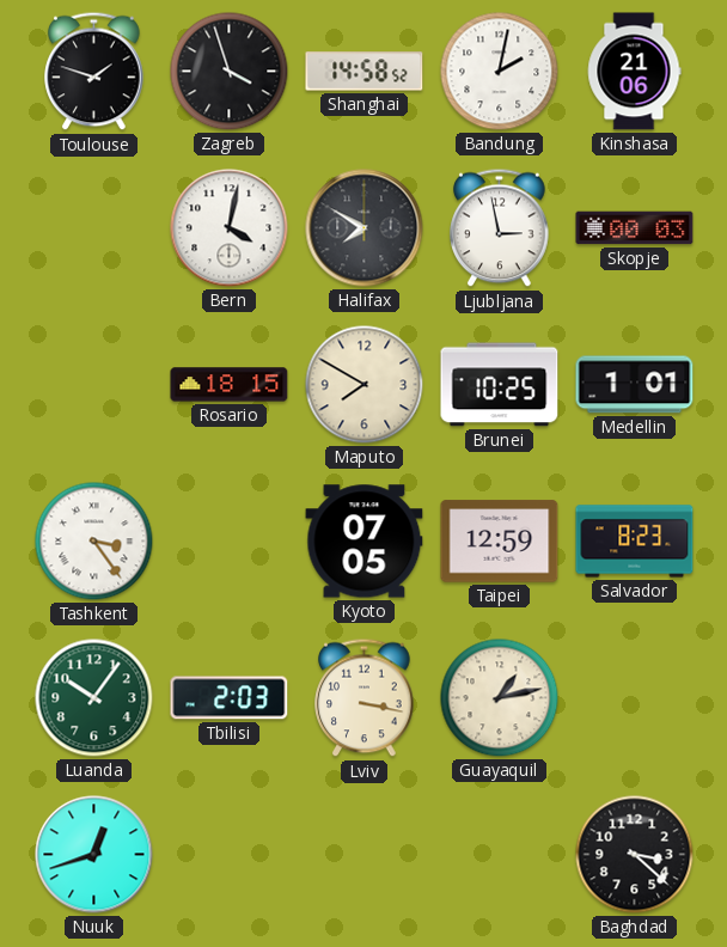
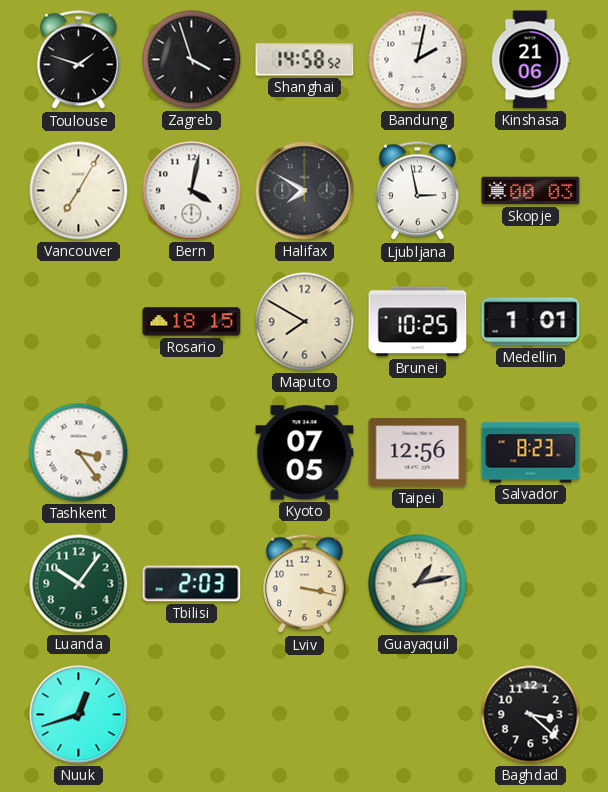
Vancouver: none -> 7:05
Taipei: 12:59 -> 12:56
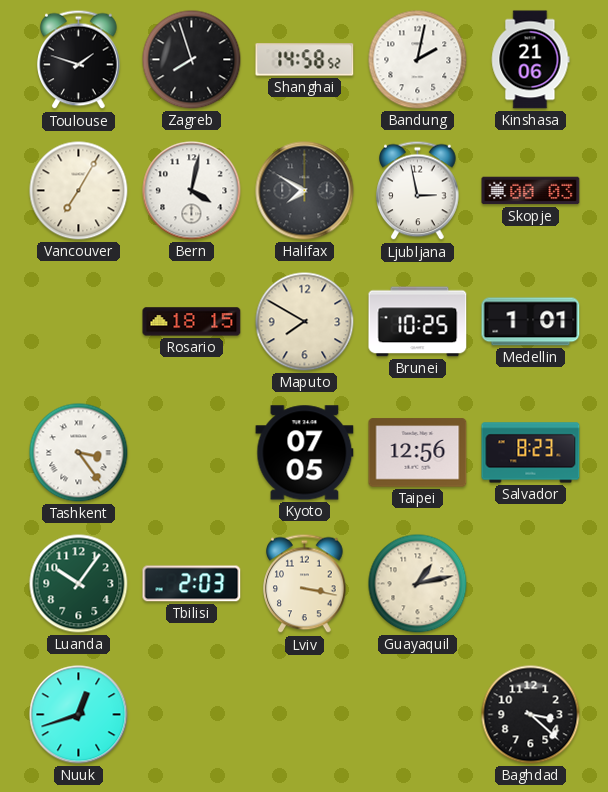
Zagreb: 3:57 -> 7:57
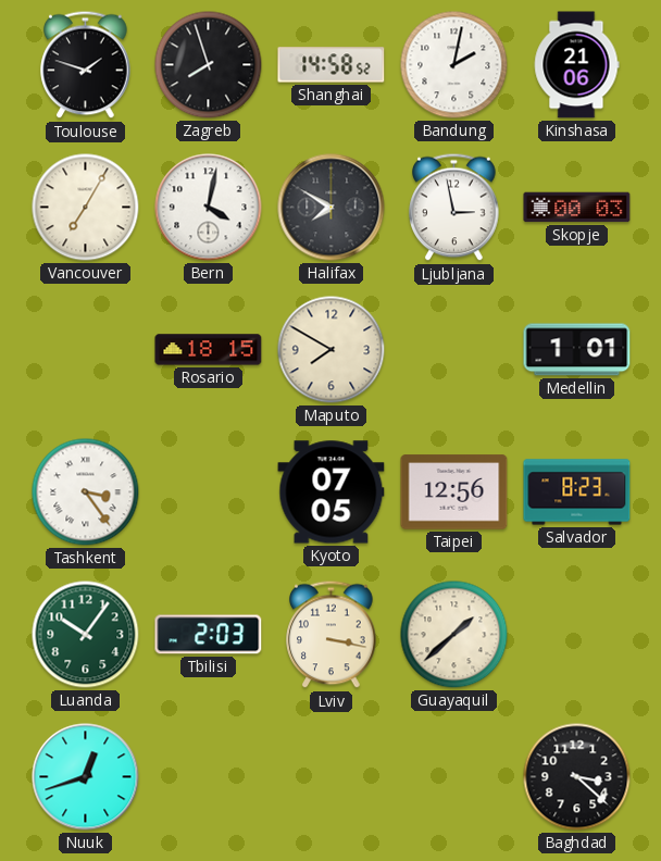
Brunei: 10:25 -> none
Guayaquil: 1:13 -> 1:38
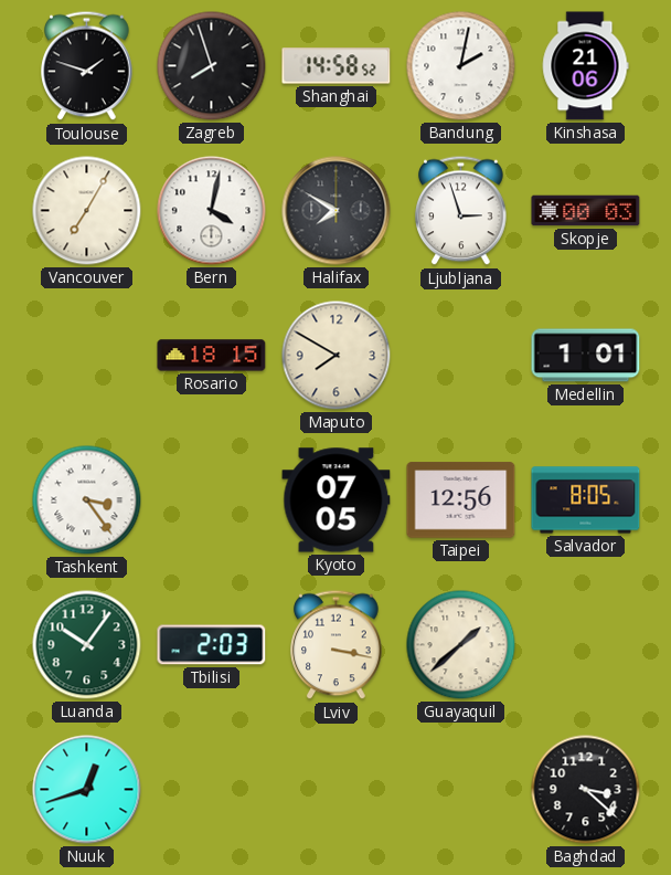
Ljubljana: 2:58 -> 2:57
Salvador: 8:23 -> 8:05
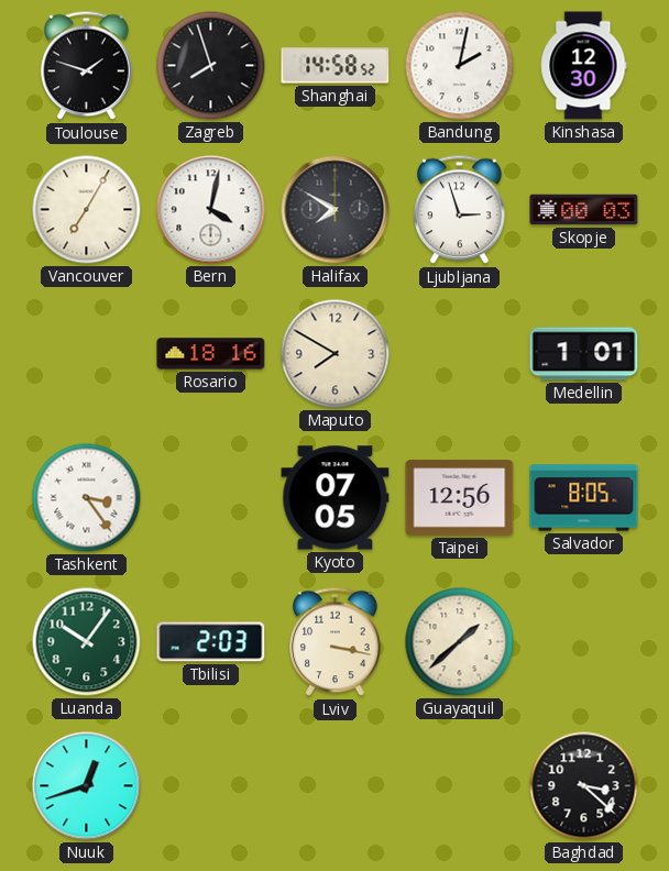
Kinshasa: 21:06 -> 12:30
Rosario: 18:15 -> 18:16
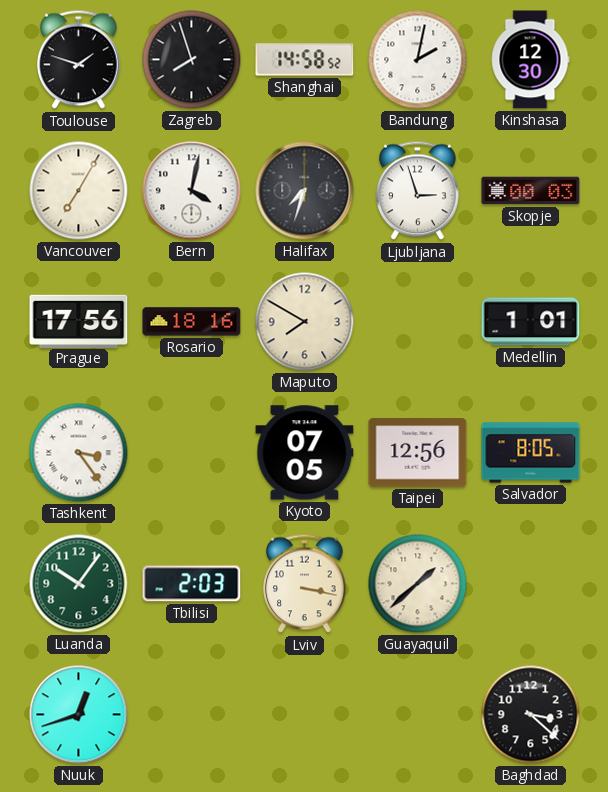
Halifax: 7:50 -> 7:33
Prague: none -> 17:56
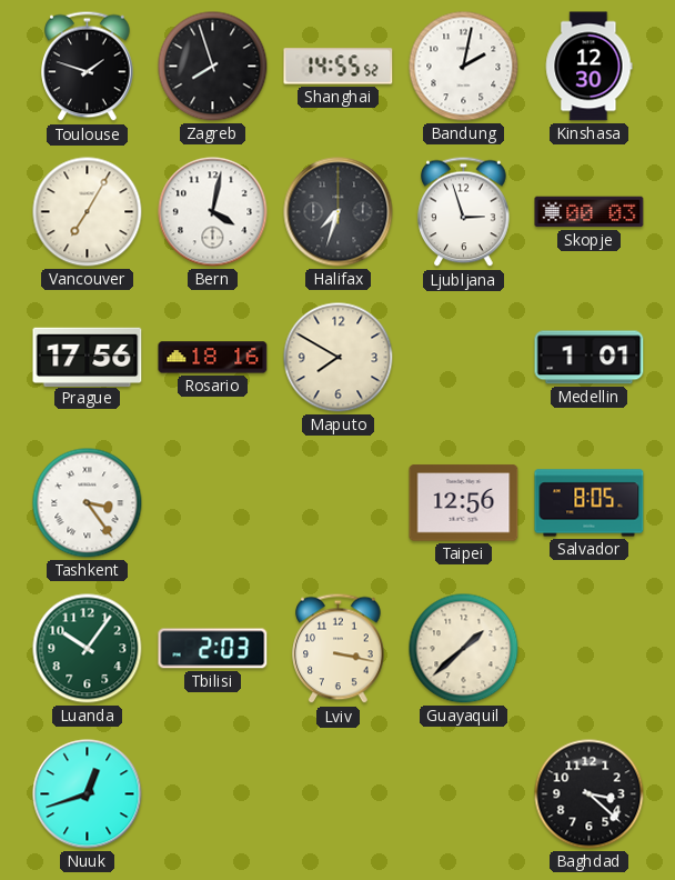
Shanghai: 14:58 -> 14:55
Kyoto: 07:05 -> none
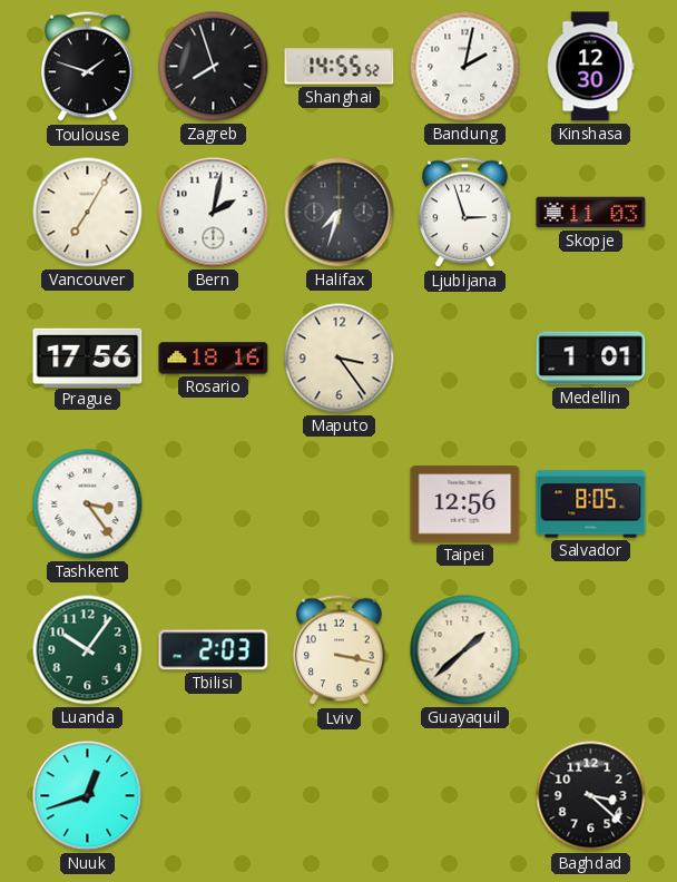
Bern: 4:02 -> 2:02
Skopje: 00:03 -> 11:03
Maputo: 7:50 -> 3:24
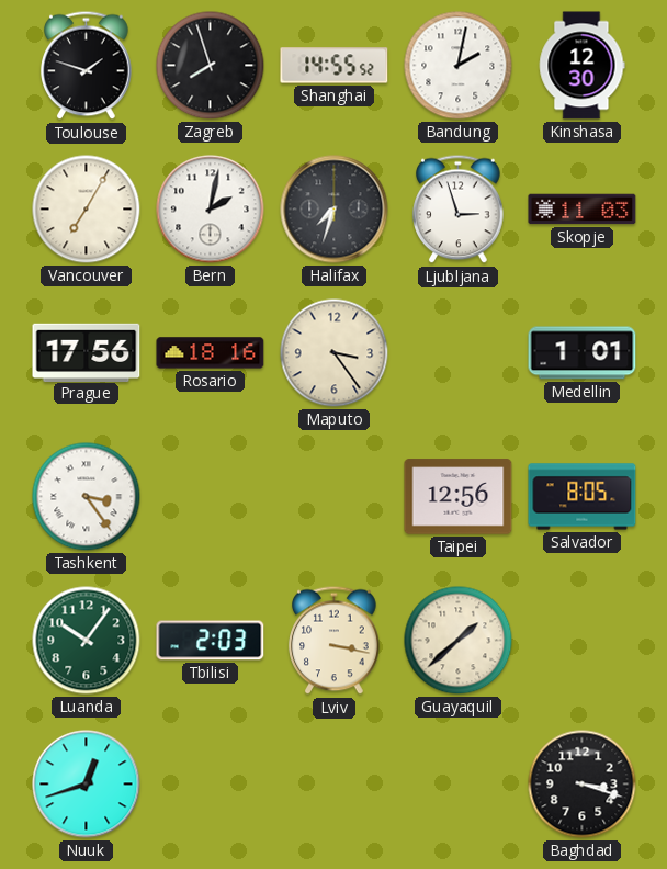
Baghdad: 3:22 -> 3:18
